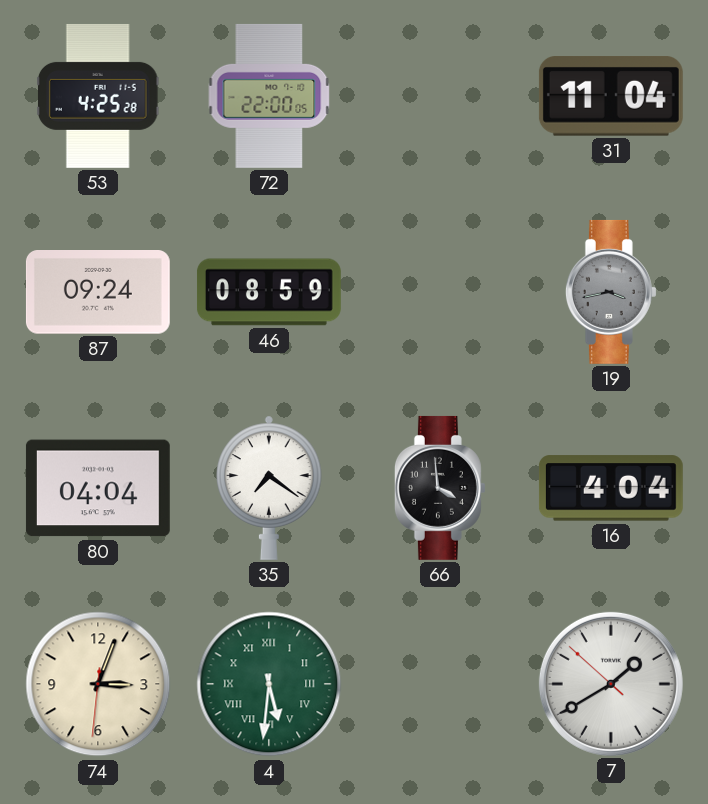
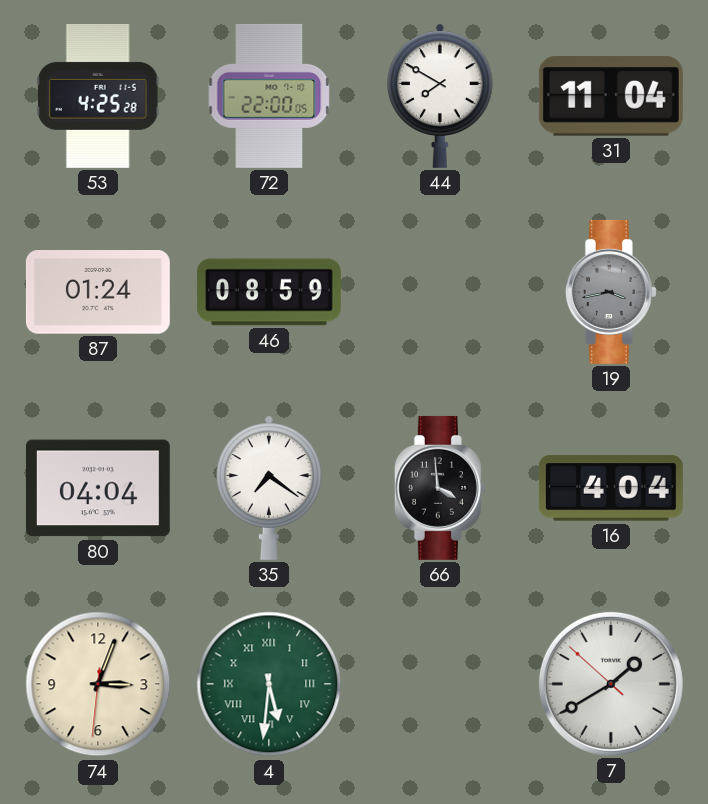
44: none -> 7:50
87: 09:24 -> 01:24
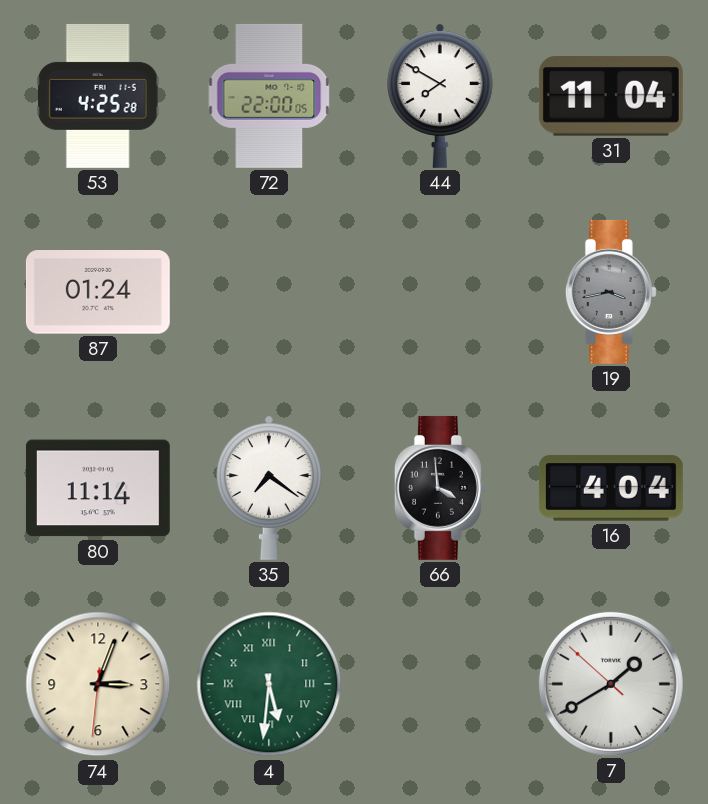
46: 08:59 -> none
80: 04:04 -> 11:14
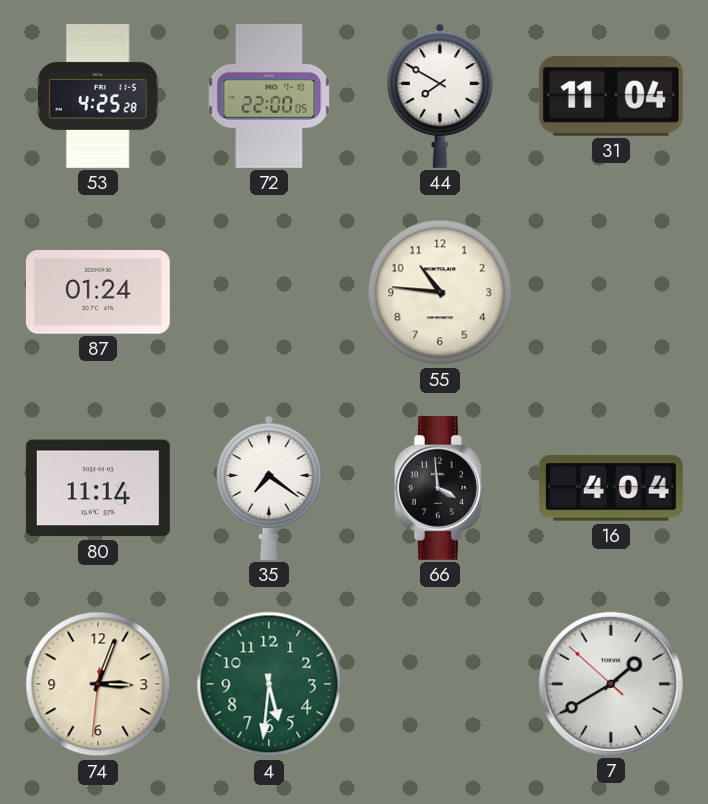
55: none -> 10:46
19: 3:43 -> none
4 numerals: Roman -> Arabic
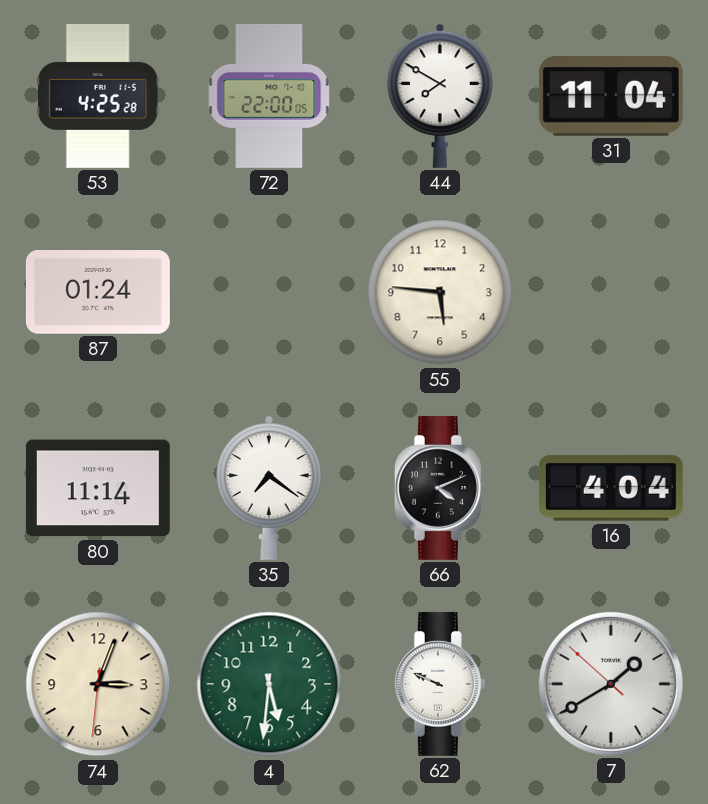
55: 10:46 -> 5:46
66: 3:59 -> 4:11
62: none -> 9:49
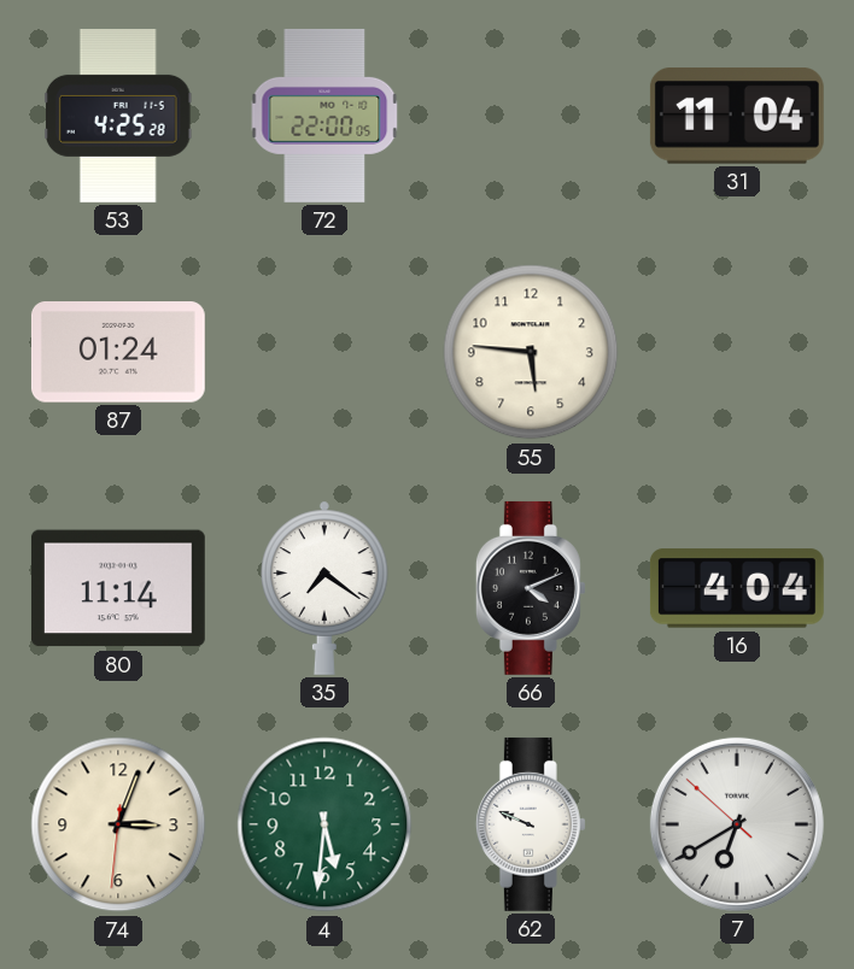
44: 7:50 -> none
7: 1:39 -> 6:39
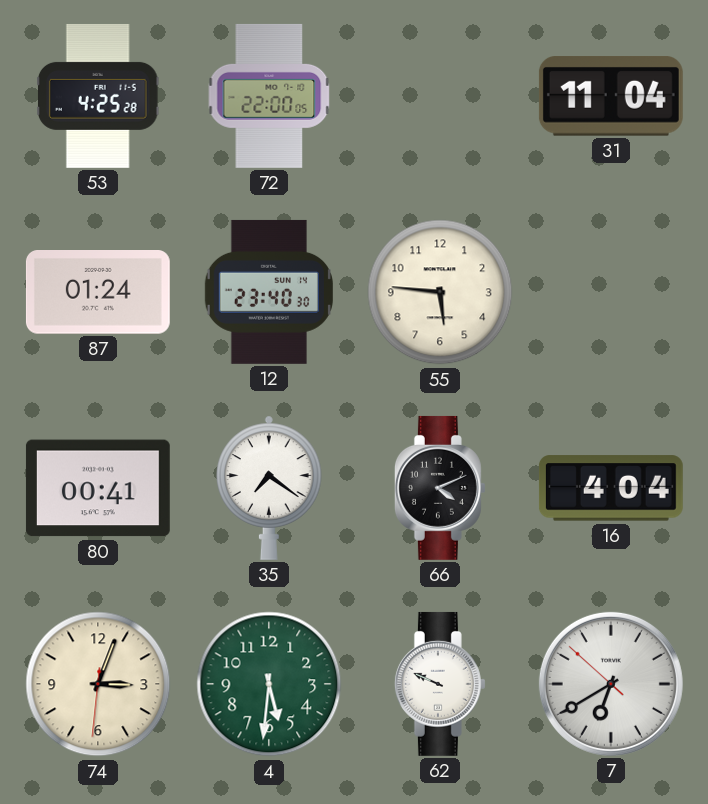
12: none -> 23:40
80: 11:14 -> 00:41
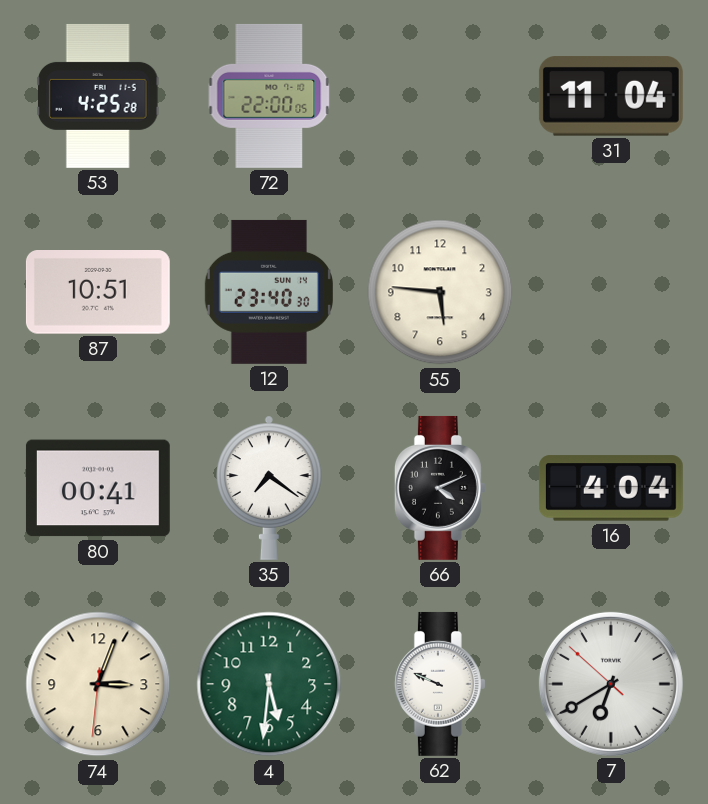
87: 01:24 -> 10:51
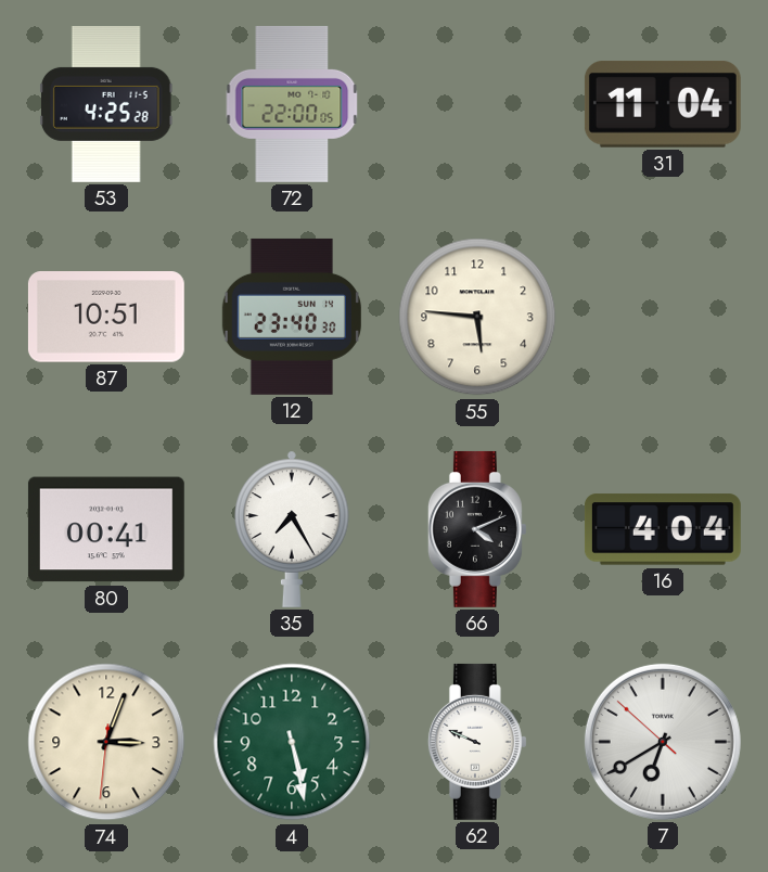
35: 7:21 -> 7:25
4: 5:31 -> 5:28
